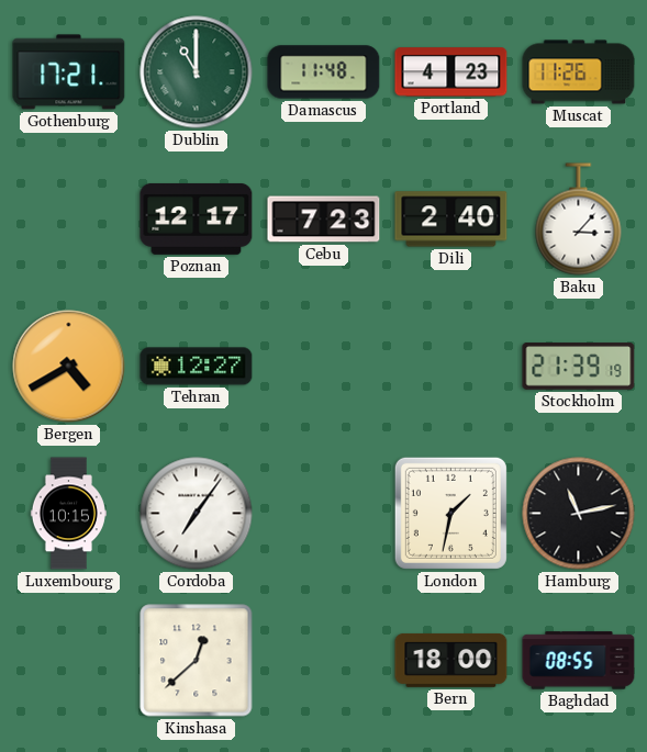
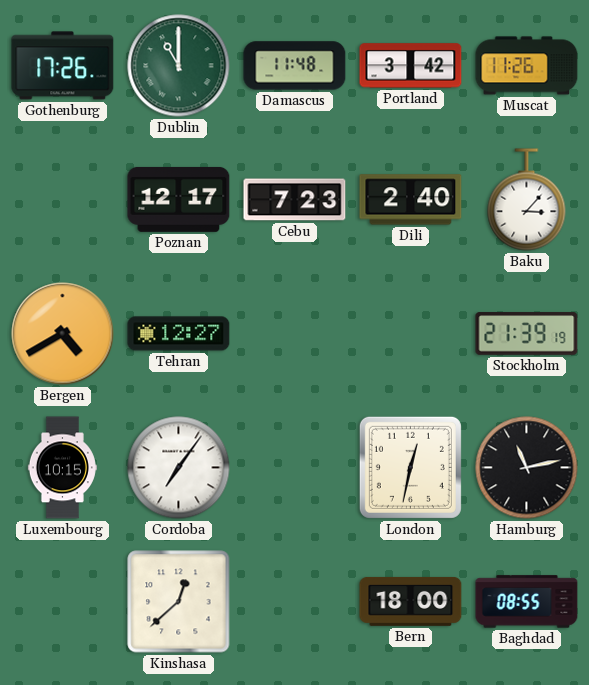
Gothenburg: 17:21 -> 17:26
Portland: 4:23 -> 3:42
London: 1:32 -> 12:32
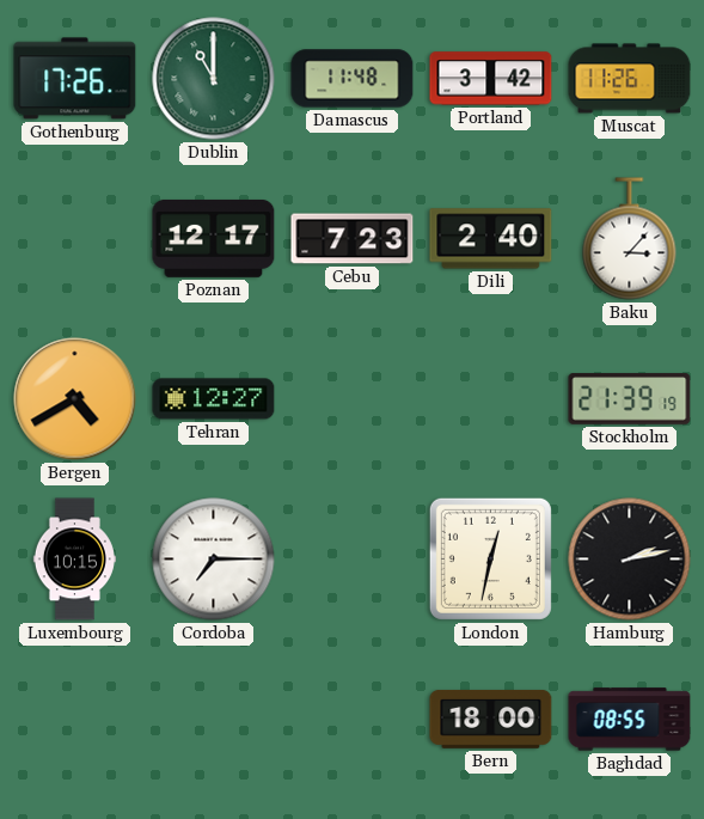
Cordoba: 7:06 -> 7:15
Hamburg: 11:13 -> 2:13
Kinshasa: 12:38 -> none
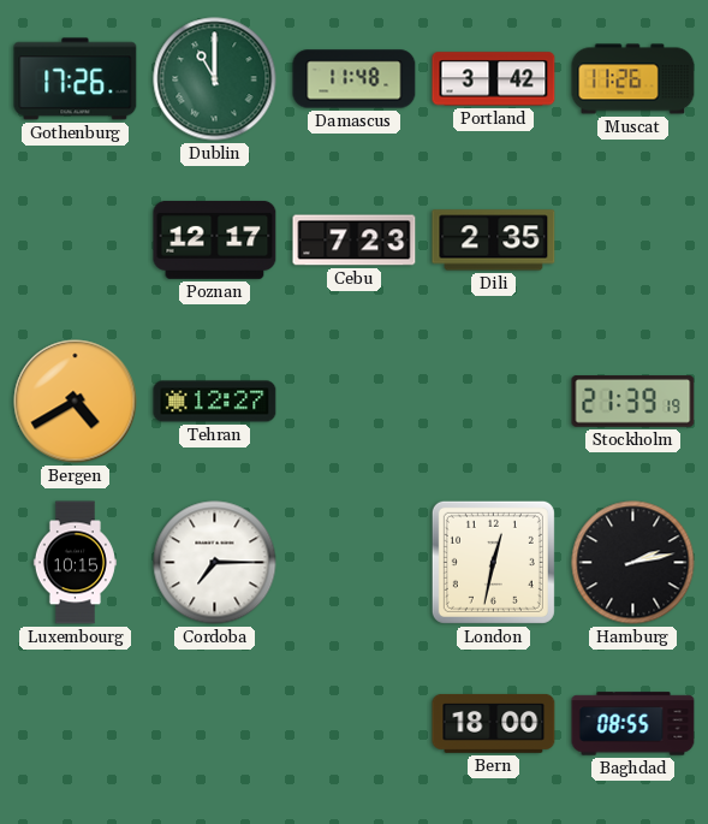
Dili: 2:40 -> 2:35
Baku: 3:07 -> none
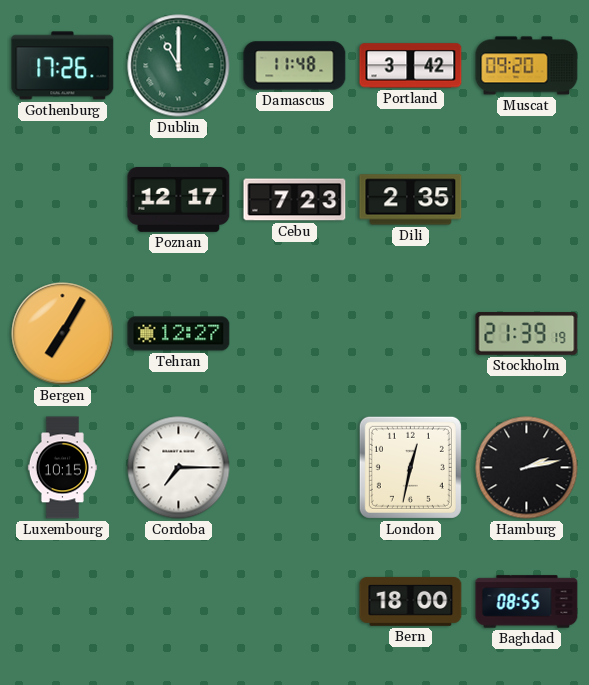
Muscat: 11:26 -> 09:20
Bergen: 4:40 -> 7:05
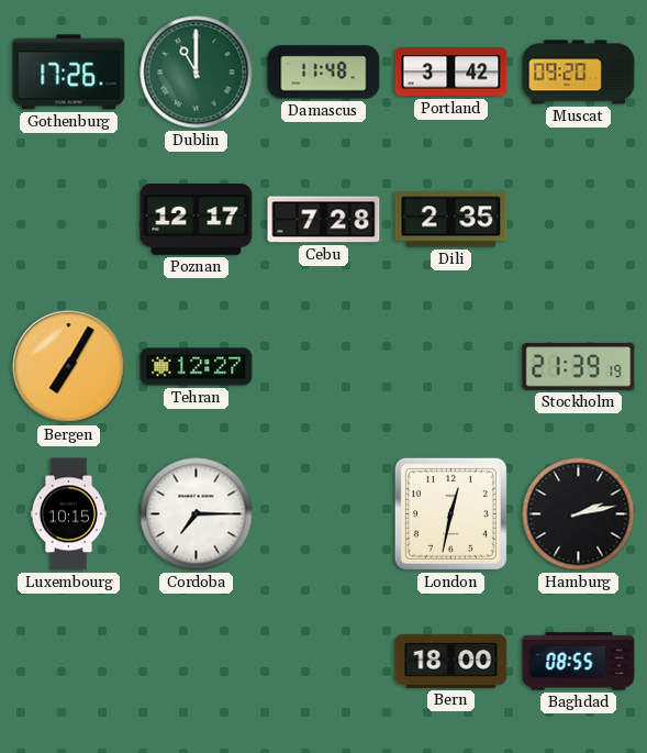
Cebu: 7:23 -> 7:28
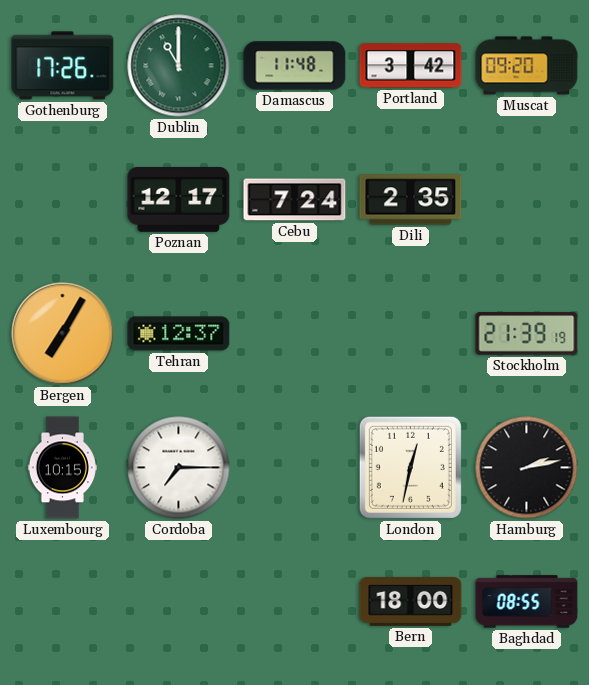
Cebu: 7:28 -> 7:24
Tehran: 12:27 -> 12:37
